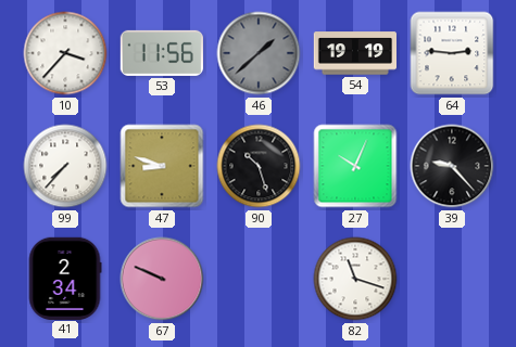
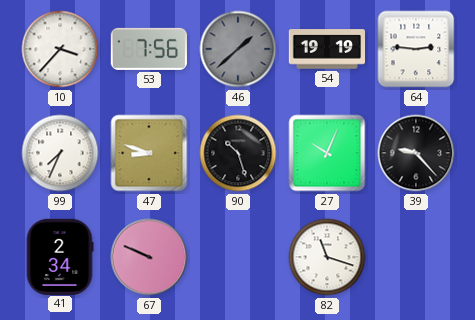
53: 11:56 -> 7:56
99: 7:37 -> 7:34
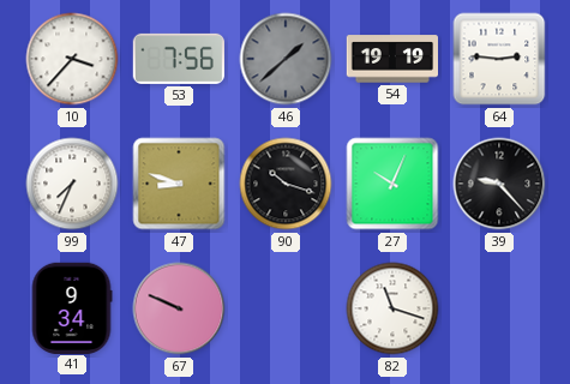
90: 10:27 -> 10:18
41: 2:34 -> 9:34
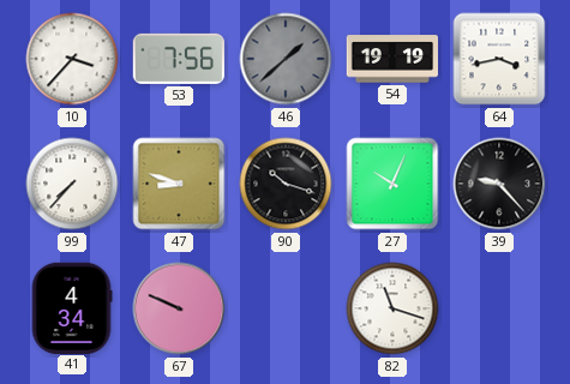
64: 2:46 -> 3:43
99: 7:34 -> 7:37
41: 9:34 -> 4:34
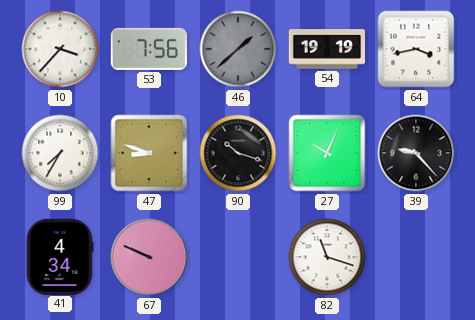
99: 7:37 -> 7:35
